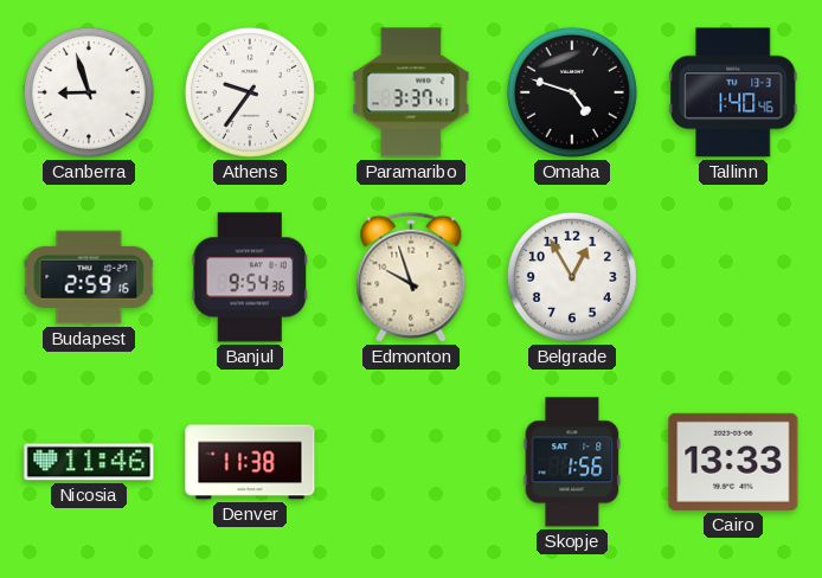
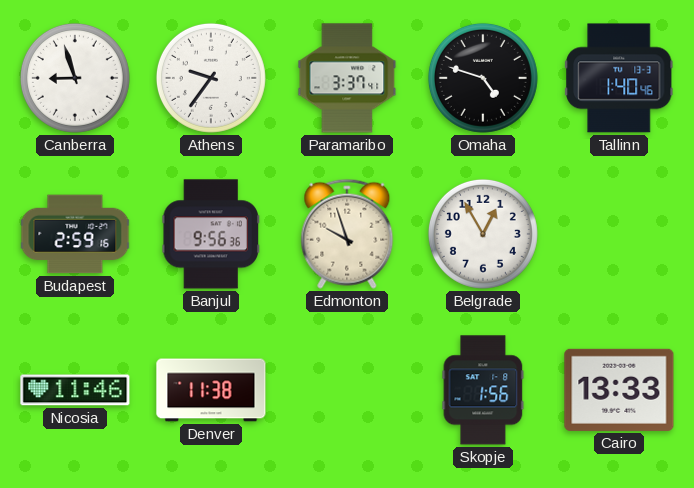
Banjul: 9:54 -> 9:56
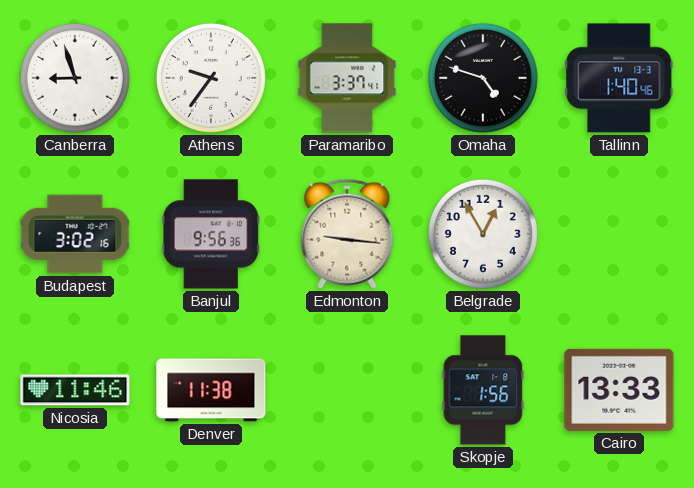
Budapest: 2:59 -> 3:02
Edmonton: 9:57 -> 9:16
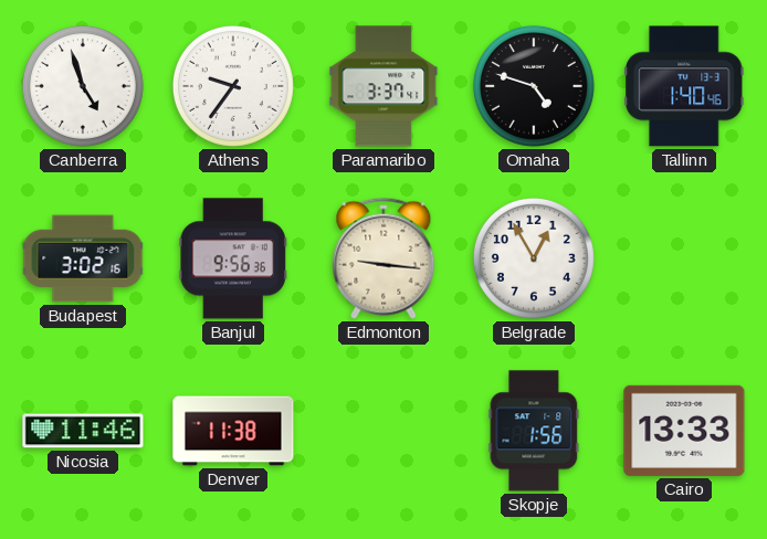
Canberra: 8:57 -> 4:57
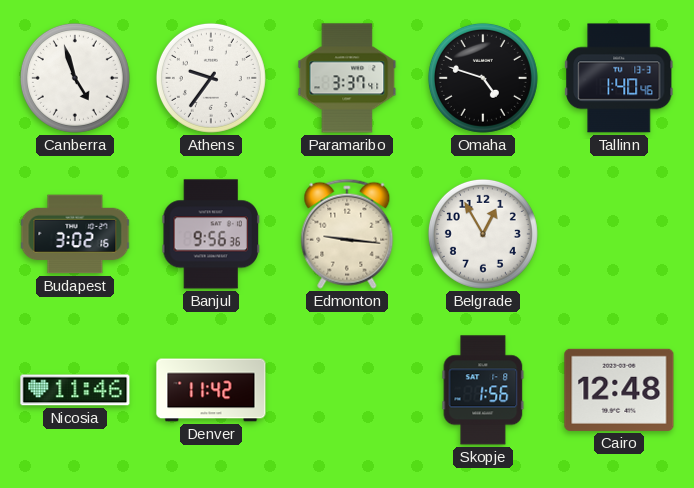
Denver: 11:38 -> 11:42
Cairo: 13:33 -> 12:48
